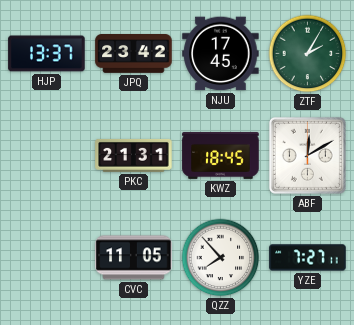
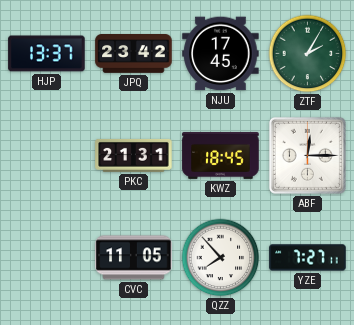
ABF: 12:10 -> 12:15
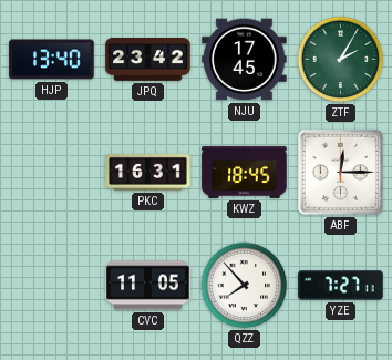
HJP: 13:37 -> 13:40
PKC: 21:31 -> 16:31
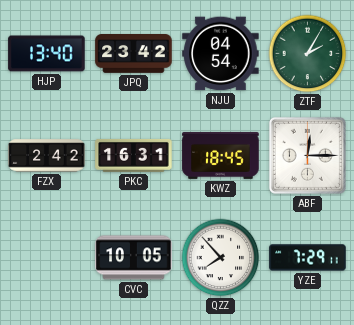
NJU: 17:45 -> 04:54
FZX: none -> 2:42
CVC: 11:05 -> 10:05
YZE: 7:27 -> 7:29
